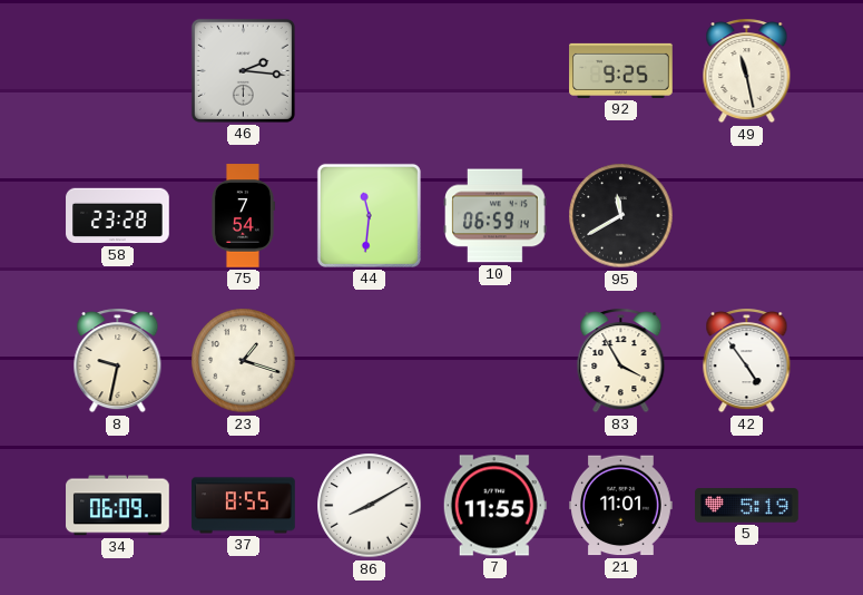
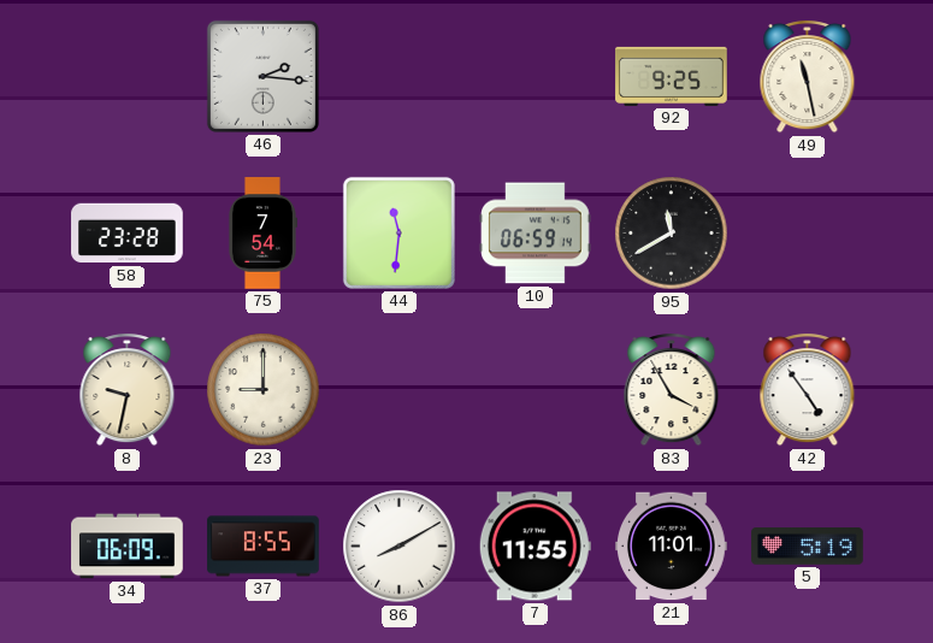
23: 1:18 -> 9:00
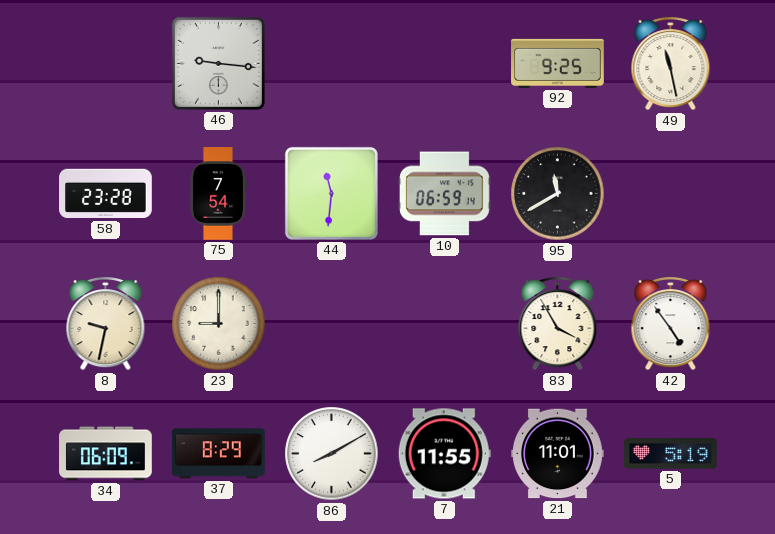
46: 2:16 -> 9:16
37: 8:55 -> 8:29
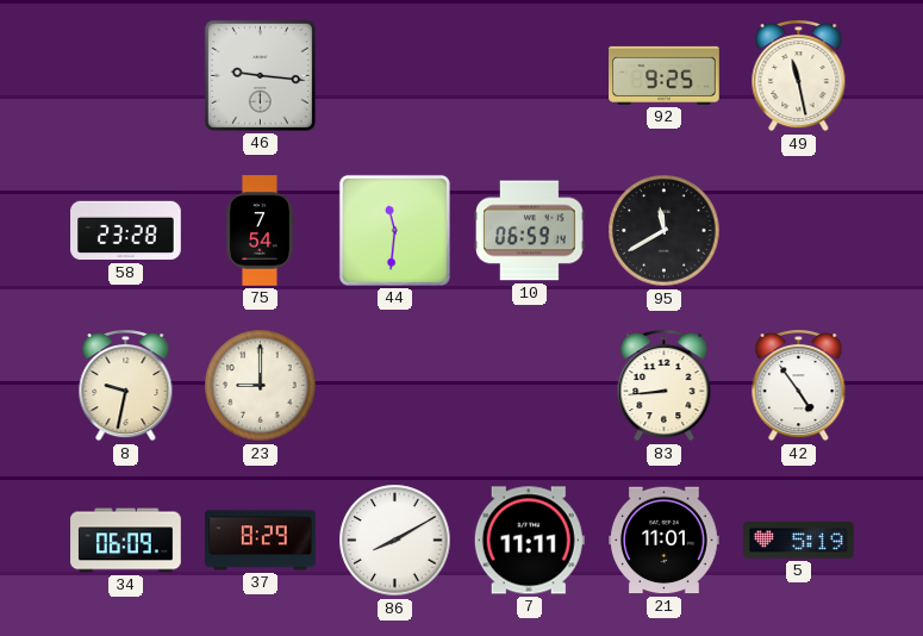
83: 3:55 -> 8:44
7: 11:55 -> 11:11
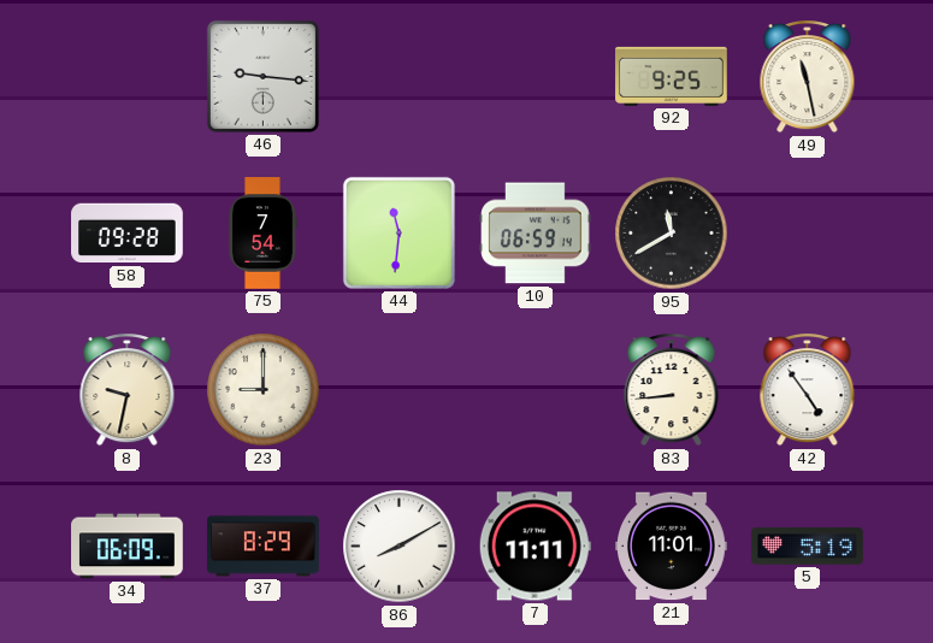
58: 23:28 -> 09:28
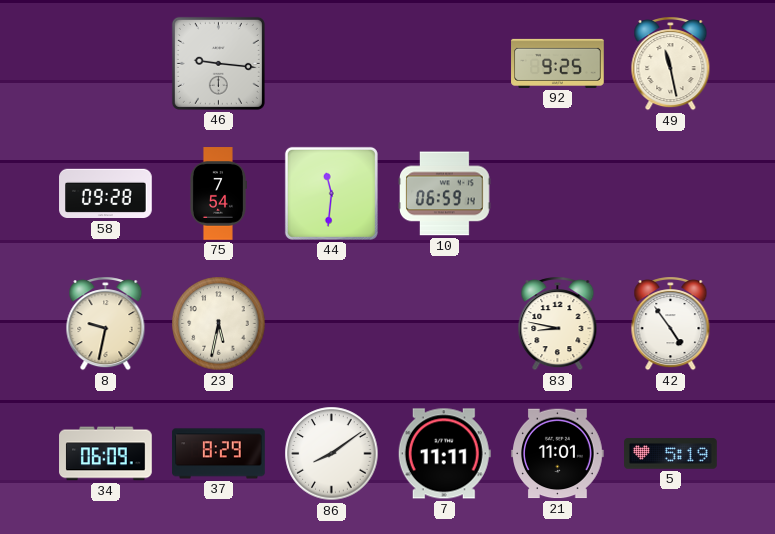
95: 11:40 -> none
23: 9:00 -> 5:32
83: 8:44 -> 8:47
86: 8:10 -> 8:09
